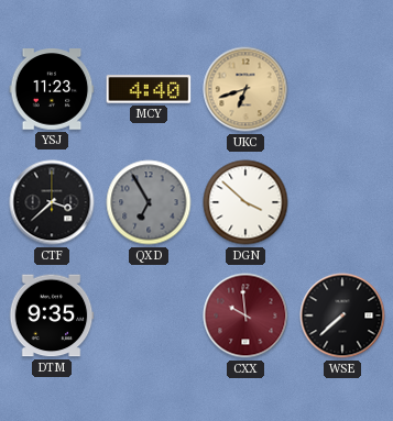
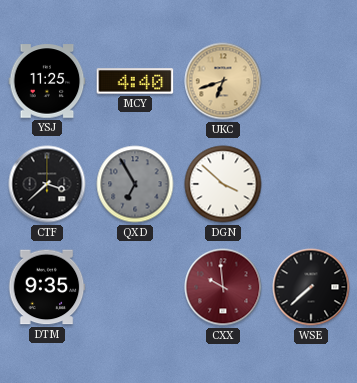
YSJ: 11:23 -> 11:25
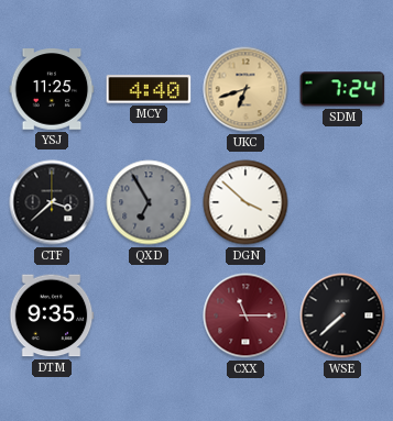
SDM: none -> 7:24
CXX: 9:59 -> 11:15
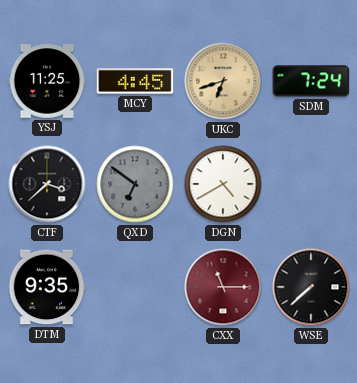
MCY: 4:40 -> 4:45
QXD: 6:55 -> 6:51
DGN: 3:52 -> 4:40
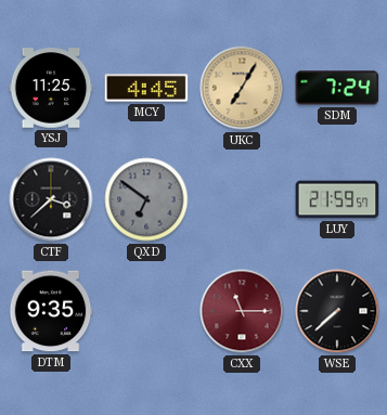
UKC: 6:42 -> 7:05
DGN: 4:40 -> none
LUY: none -> 21:59
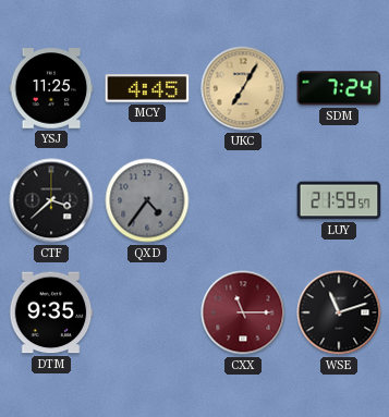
QXD: 6:51 -> 4:36
WSE: 7:38 -> 11:12
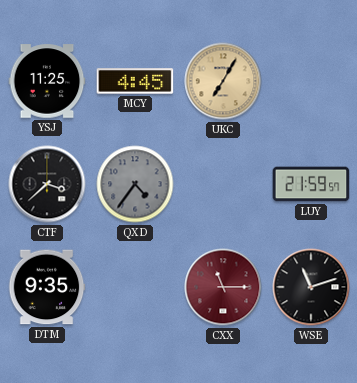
SDM: 7:24 -> none
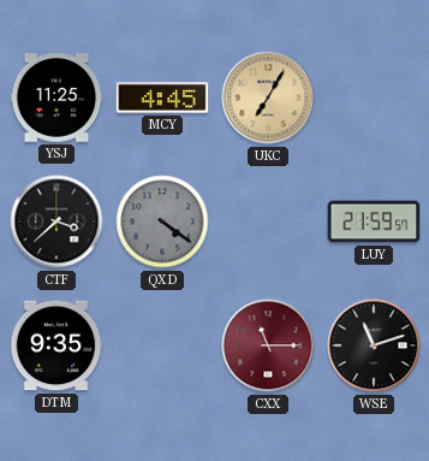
QXD: 4:36 -> 4:21
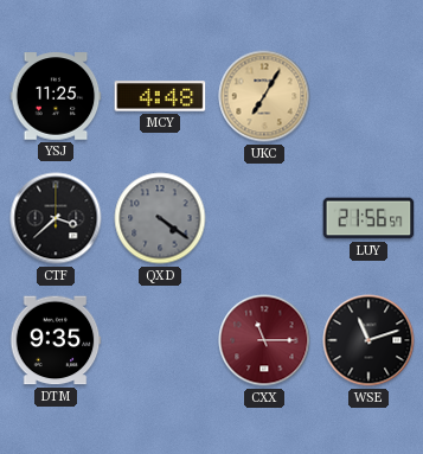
MCY: 4:45 -> 4:48
LUY: 21:59 -> 21:56
